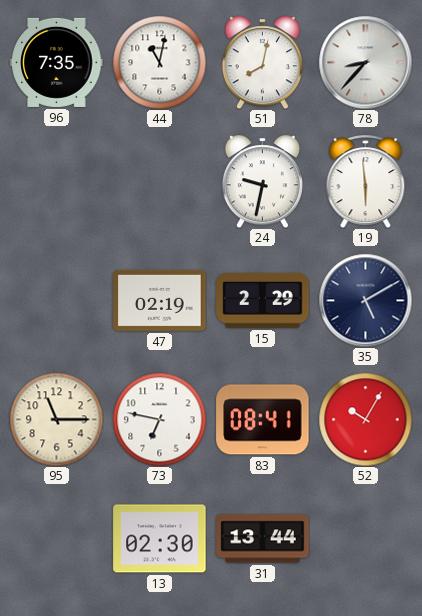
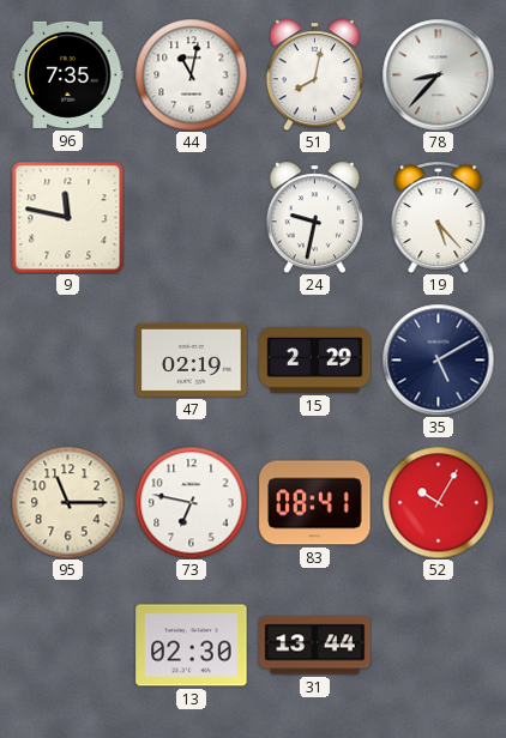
9: none -> 11:47
19: 5:59 -> 5:23
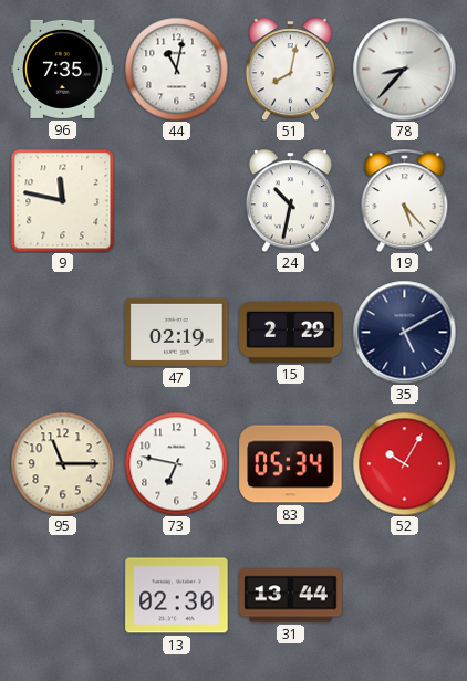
24: 9:32 -> 10:32
83: 08:41 -> 05:34
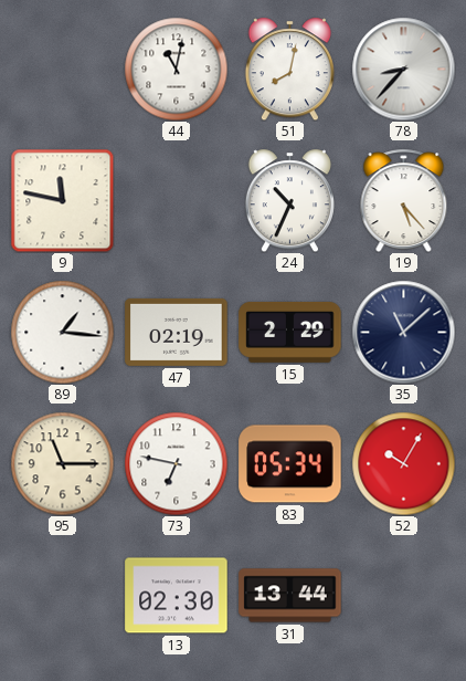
96: 7:35 -> none
24: 10:32 -> 10:34
89: none -> 1:16
35: 5:10 -> 11:08
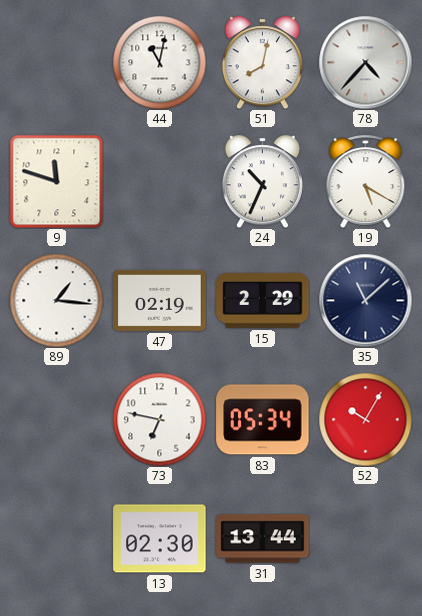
78: 8:37 -> 4:37
9: 11:47 -> 11:48
19: 5:23 -> 5:20
95: 11:15 -> none
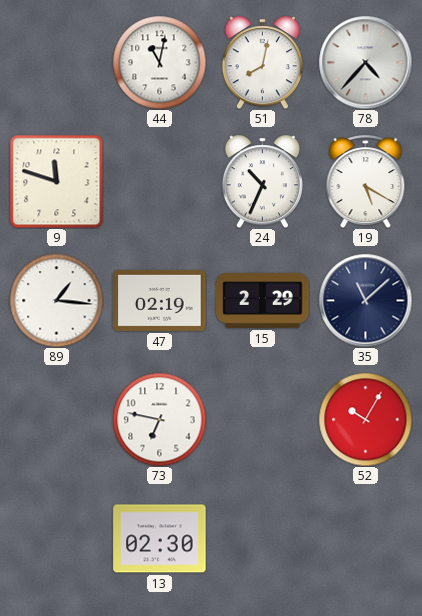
83: 05:34 -> none
31: 13:44 -> none
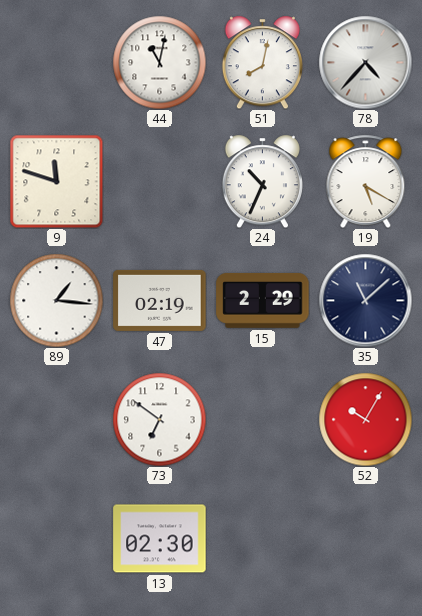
73: 6:47 -> 6:51
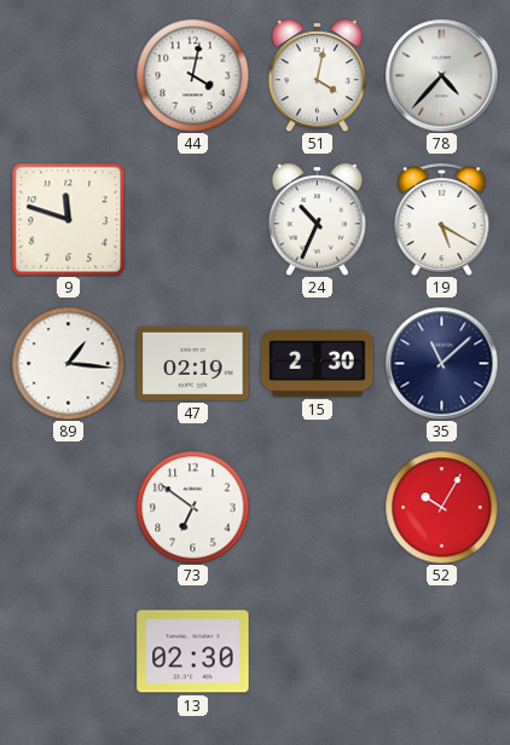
44: 11:02 -> 4:02
51: 8:02 -> 4:02
15: 2:29 -> 2:30
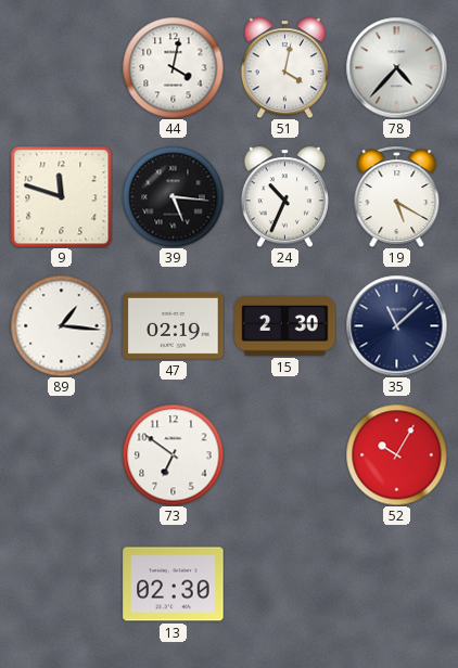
39: none -> 5:16
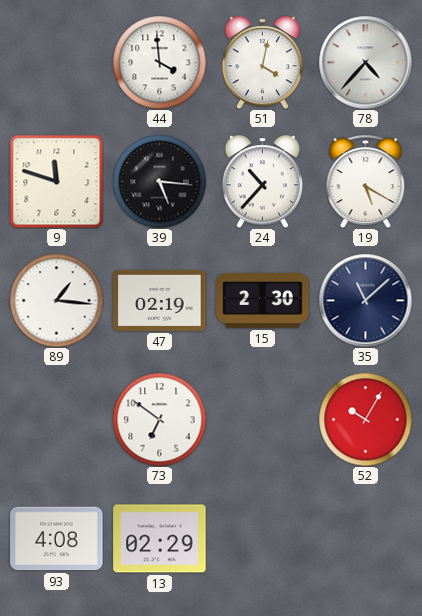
44: 4:02 -> 3:59
24: 10:34 -> 10:37
93: none -> 4:08
13: 02:30 -> 02:29
